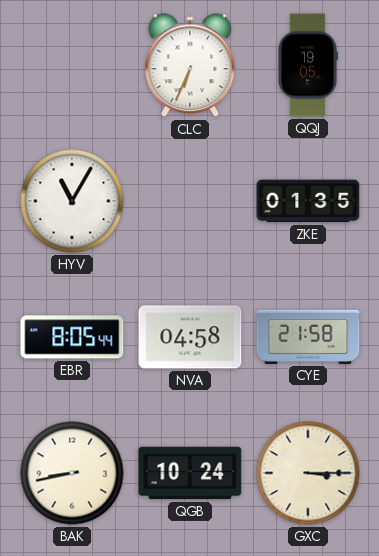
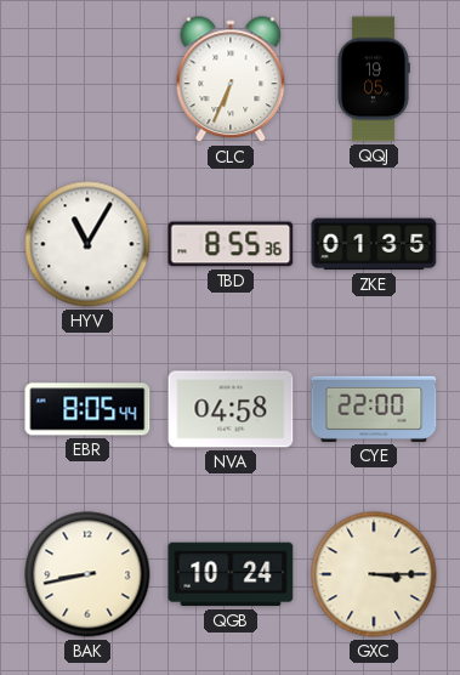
TBD: none -> 8:55
CYE: 21:58 -> 22:00
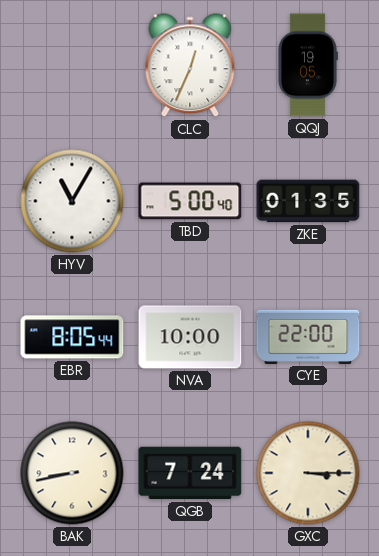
CLC: 6:34 -> 12:34
TBD: 8:55 -> 5:00
NVA: 04:58 -> 10:00
QGB: 10:24 -> 7:24
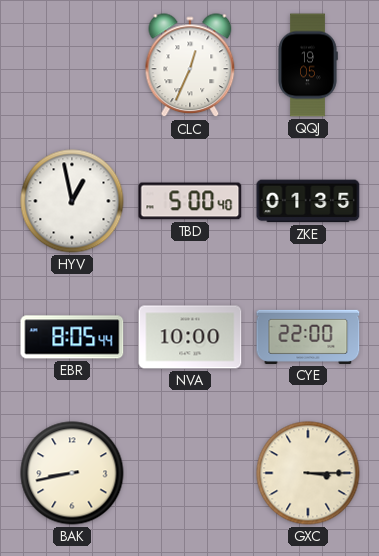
HYV: 11:05 -> 12:58
QGB: 7:24 -> none
